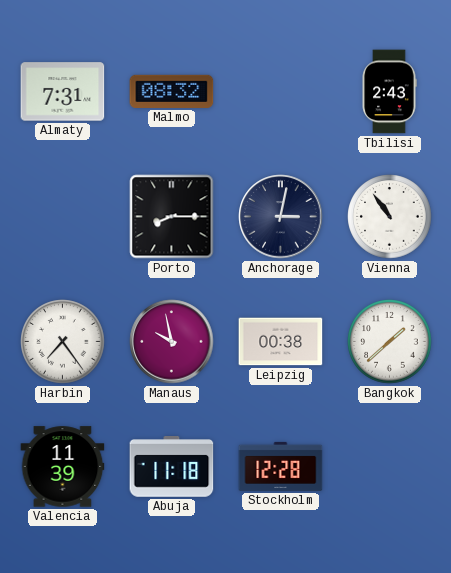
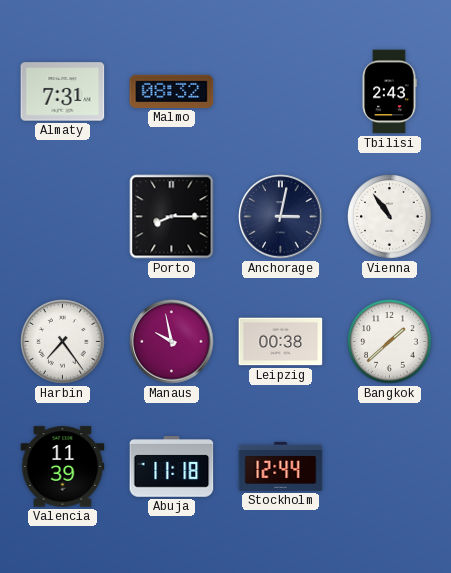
Stockholm: 12:28 -> 12:44
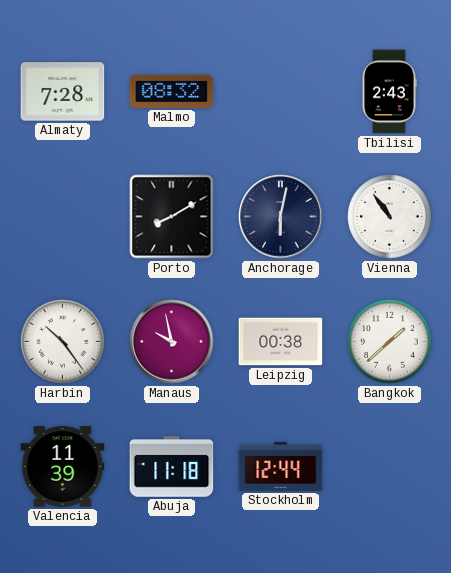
Almaty: 7:31 -> 7:28
Porto: 8:15 -> 8:10
Anchorage: 3:02 -> 6:02
Harbin: 7:24 -> 10:24
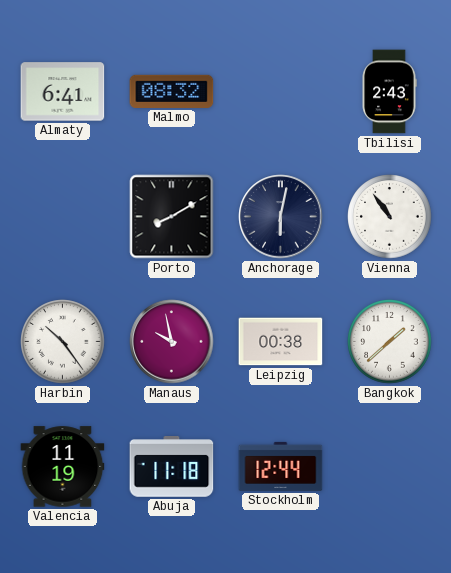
Almaty: 7:28 -> 6:41
Valencia: 11:39 -> 11:19
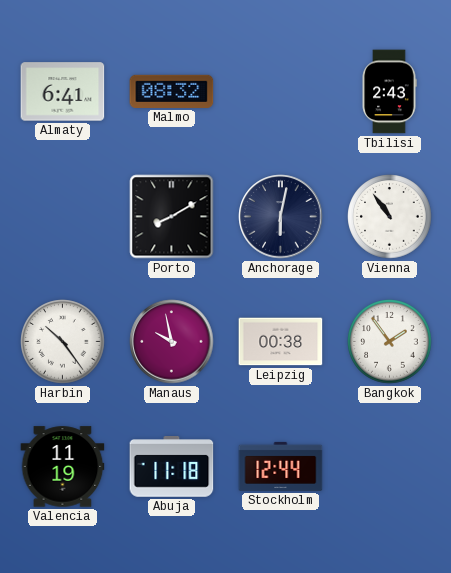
Bangkok: 1:38 -> 1:54
